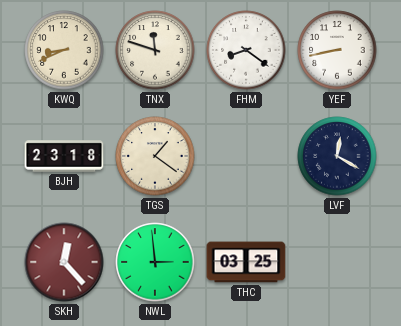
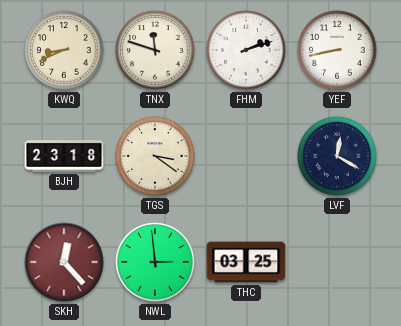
FHM: 8:21 -> 2:12
TGS: 1:21 -> 3:21
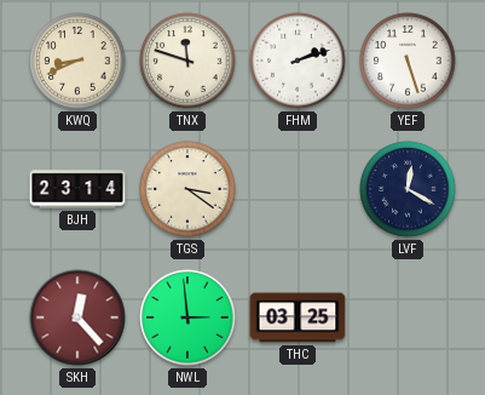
YEF: 8:43 -> 5:27
BJH: 23:18 -> 23:14
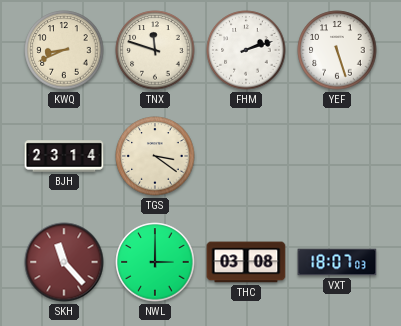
LVF: 12:20 -> none
SKH: 12:23 -> 11:23
NWL: 2:59 -> 3:00
THC: 03:25 -> 03:08
VXT: none -> 18:07
